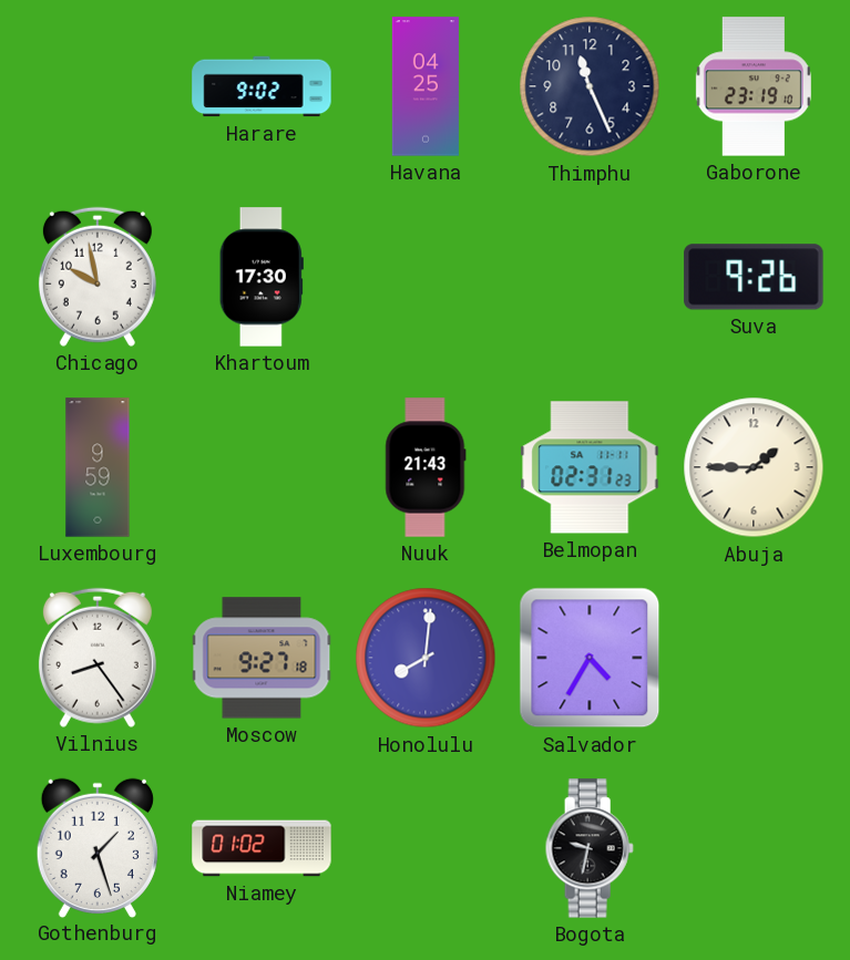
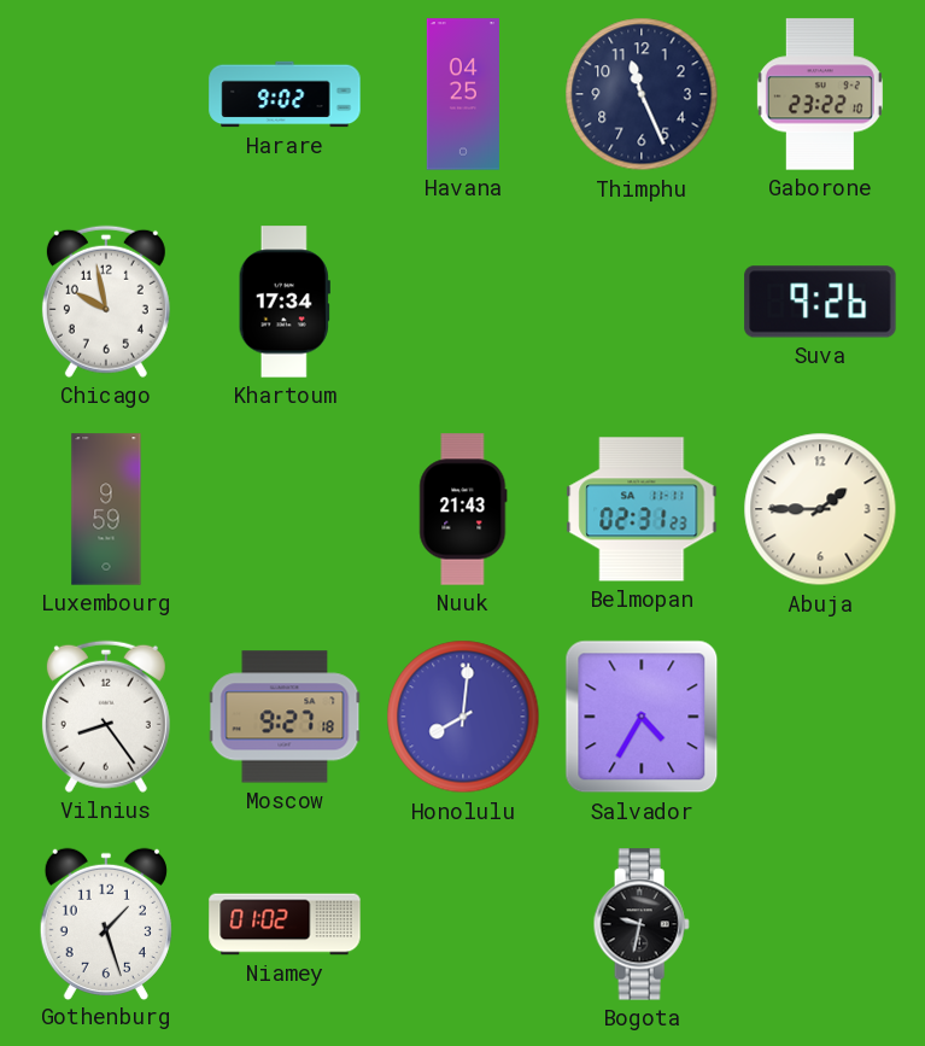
Gaborone: 23:19 -> 23:22
Khartoum: 17:30 -> 17:34
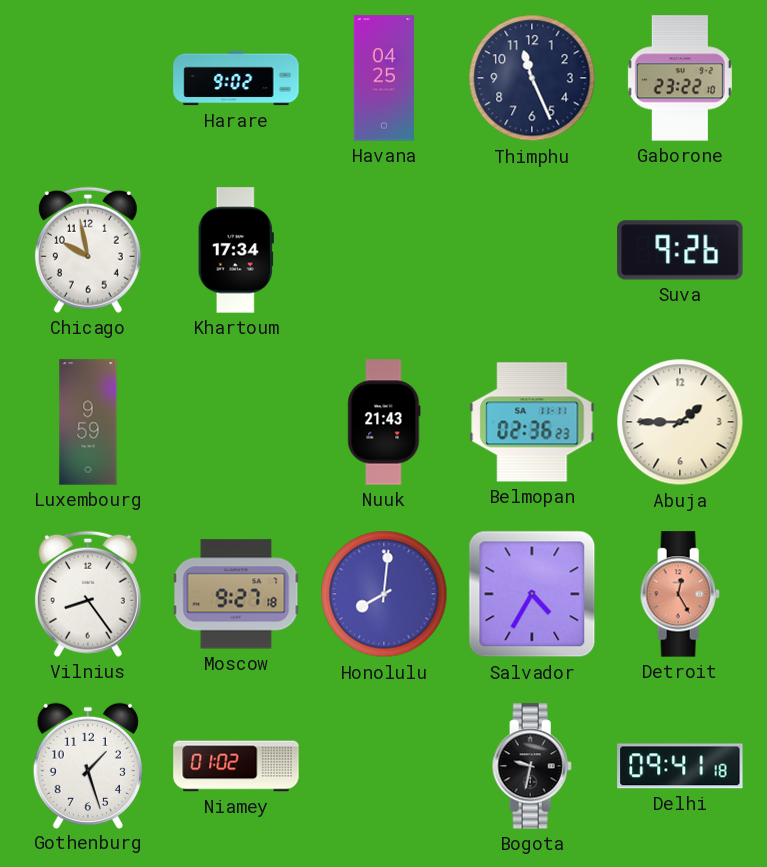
Belmopan: 02:31 -> 02:36
Detroit: none -> 12:25
Delhi: none -> 09:41
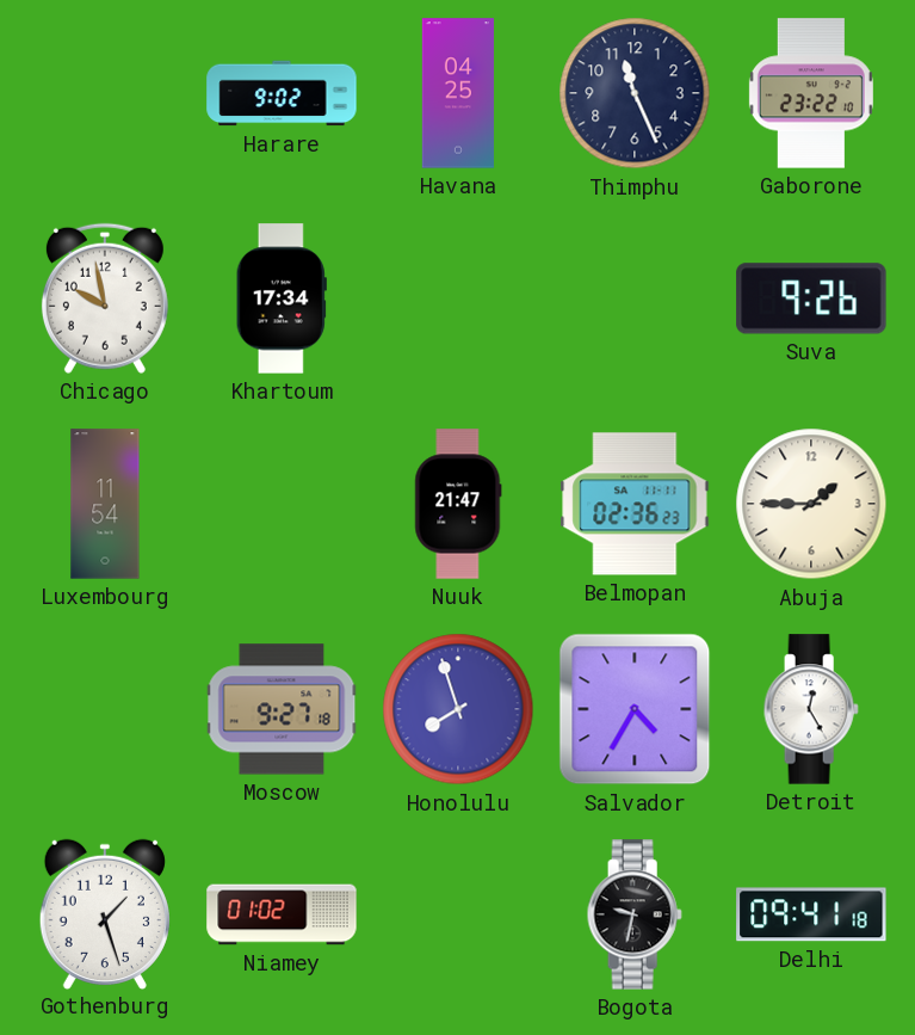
Luxembourg: 9:59 -> 11:54
Nuuk: 21:43 -> 21:47
Vilnius: 8:24 -> none
Honolulu: 8:01 -> 7:57
Detroit dial: salmon -> white
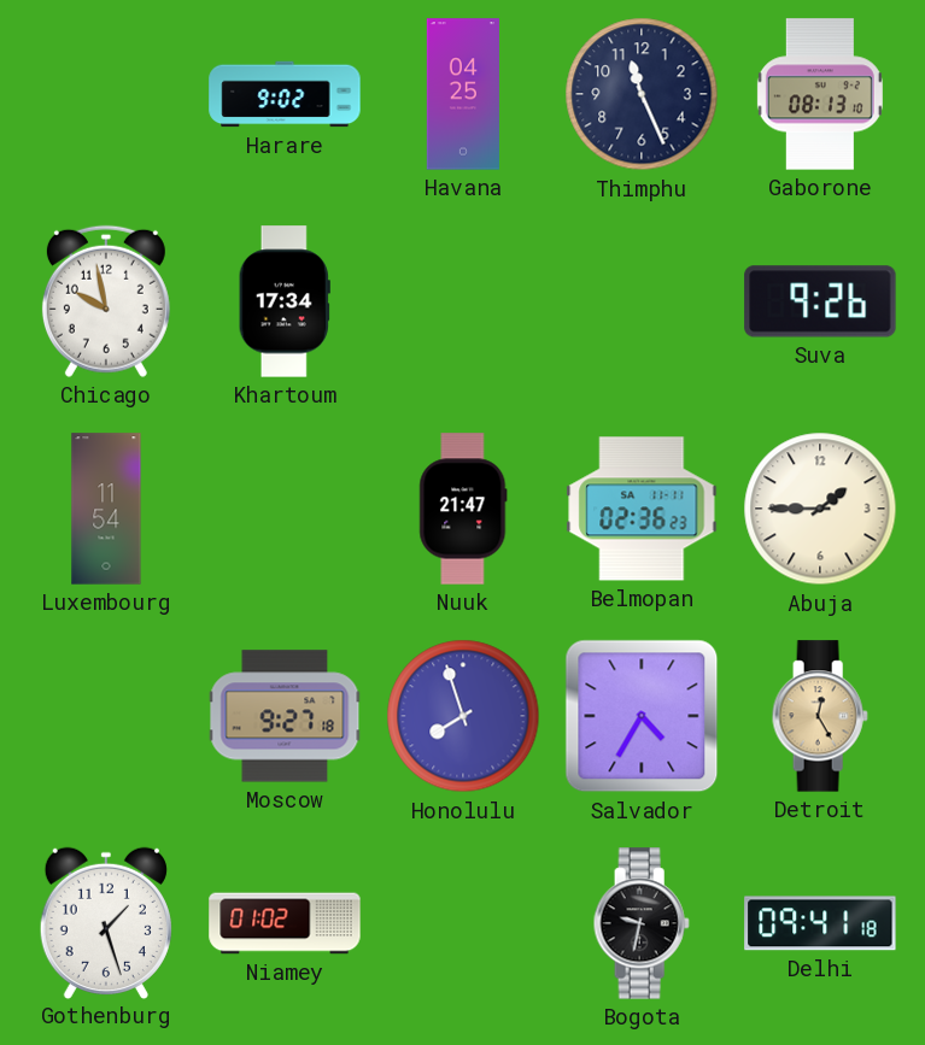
Gaborone: 23:22 -> 08:13
Detroit dial: white -> champagne
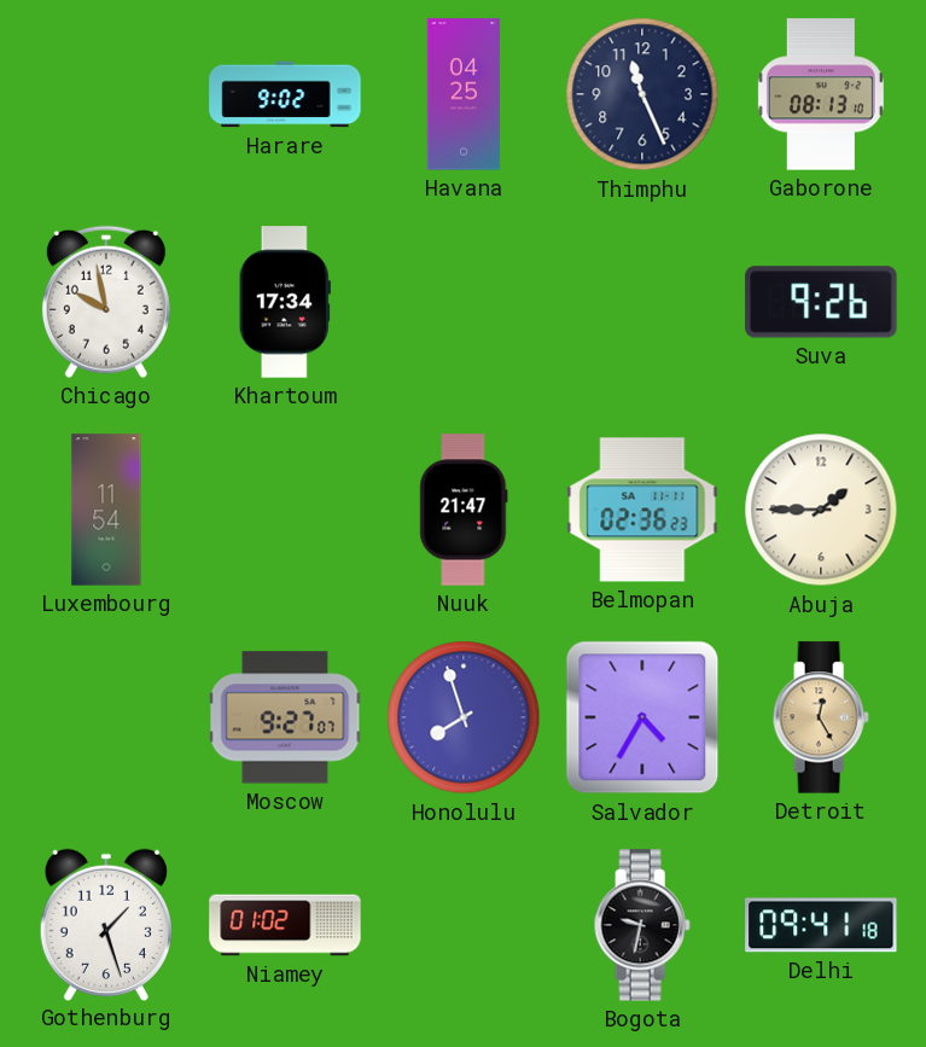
Moscow: 9:27:18 -> 9:27:07
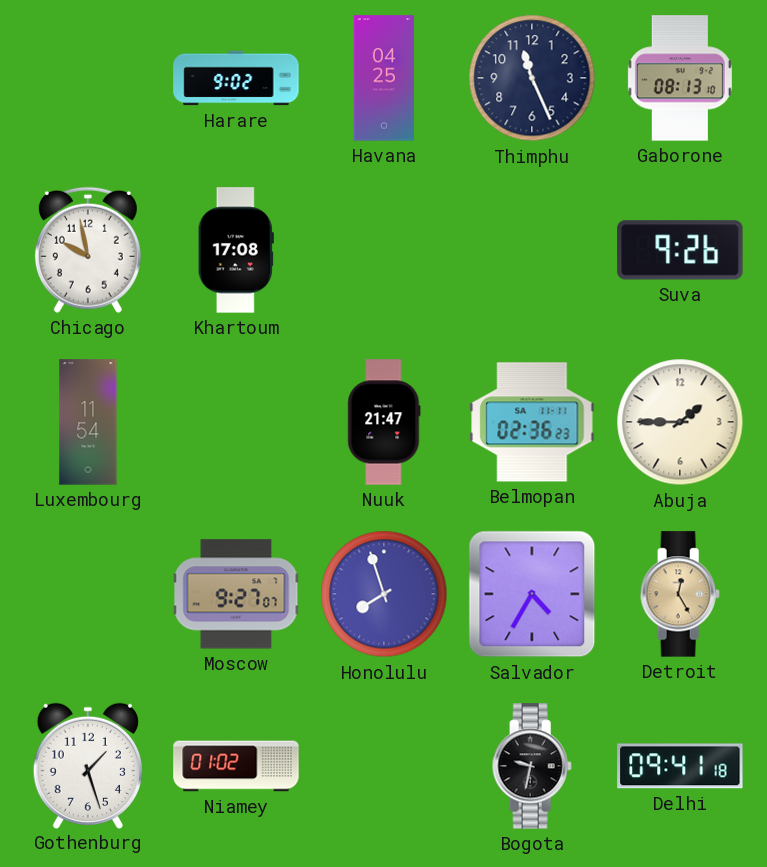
Khartoum: 17:34 -> 17:08
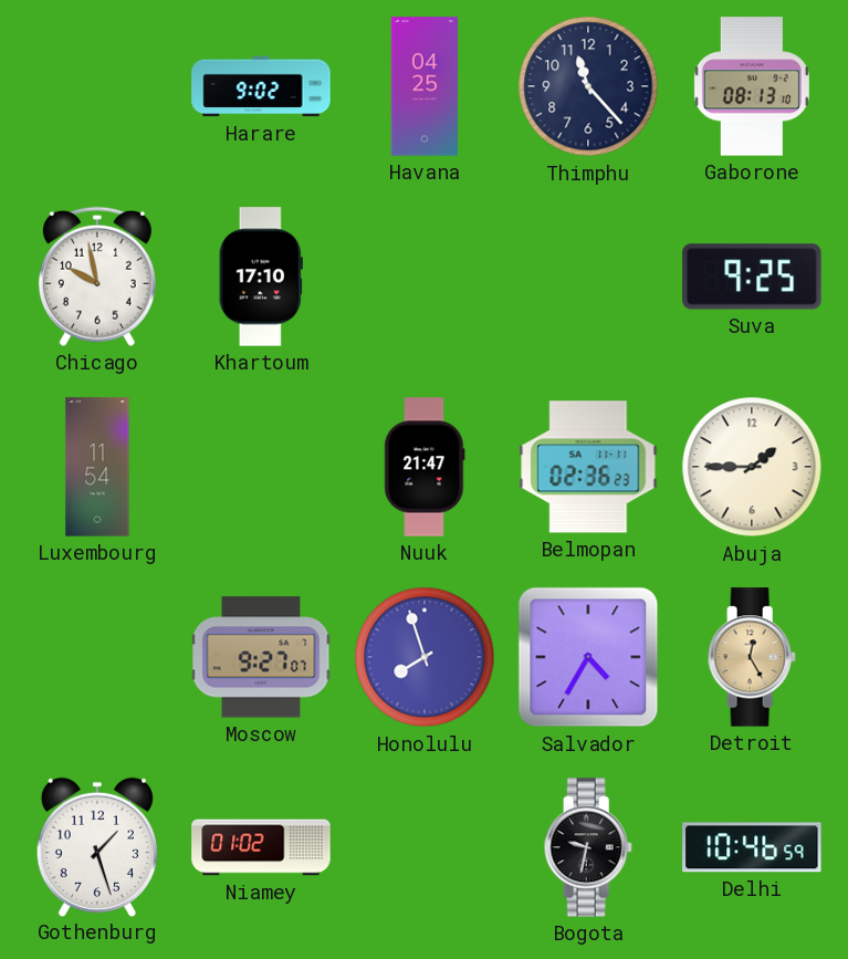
Thimphu: 11:26 -> 11:23
Khartoum: 17:08 -> 17:10
Suva: 9:26 -> 9:25
Delhi: 09:41 -> 10:46
